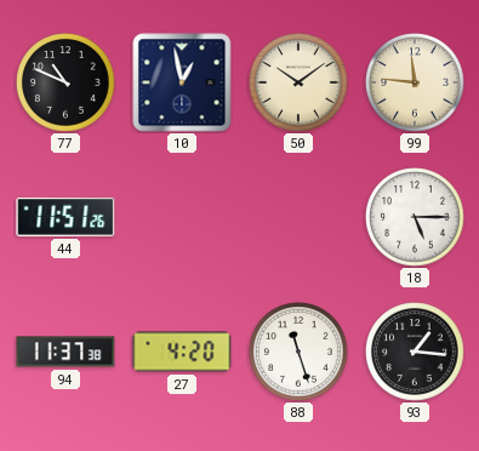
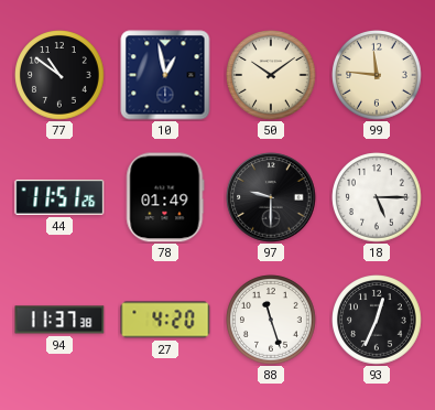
77: 10:49 -> 10:51
78: none -> 01:49
97: none -> 9:30
93: 1:16 -> 12:34
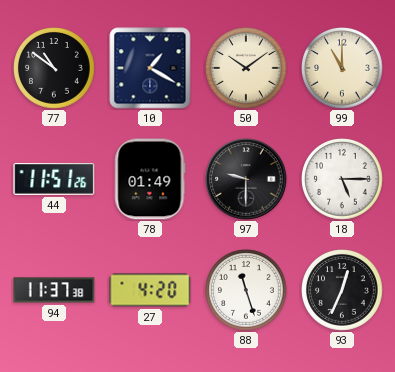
10: 12:58 -> 1:20
99: 11:46 -> 11:00
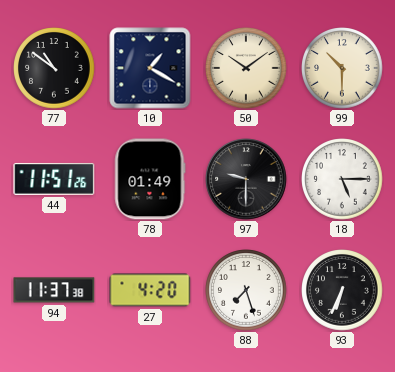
99: 11:00 -> 10:30
88: 11:27 -> 7:27
93: 12:34 -> 6:34
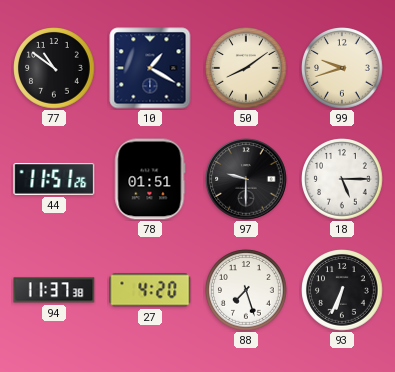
50: 10:09 -> 8:09
99: 10:30 -> 9:42
78: 01:49 -> 01:51
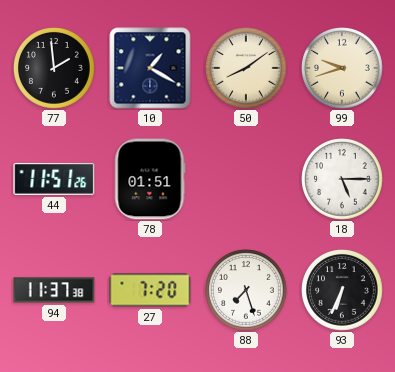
77: 10:51 -> 1:59
97: 9:30 -> none
27: 4:20 -> 7:20
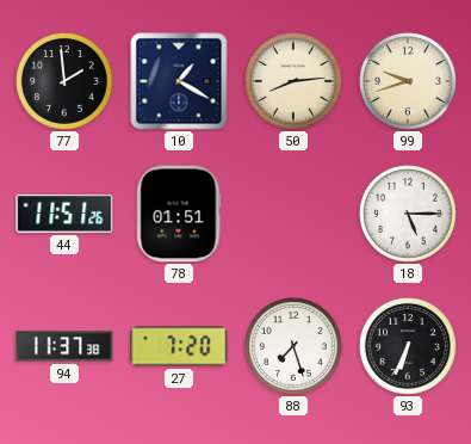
50: 8:09 -> 8:14
